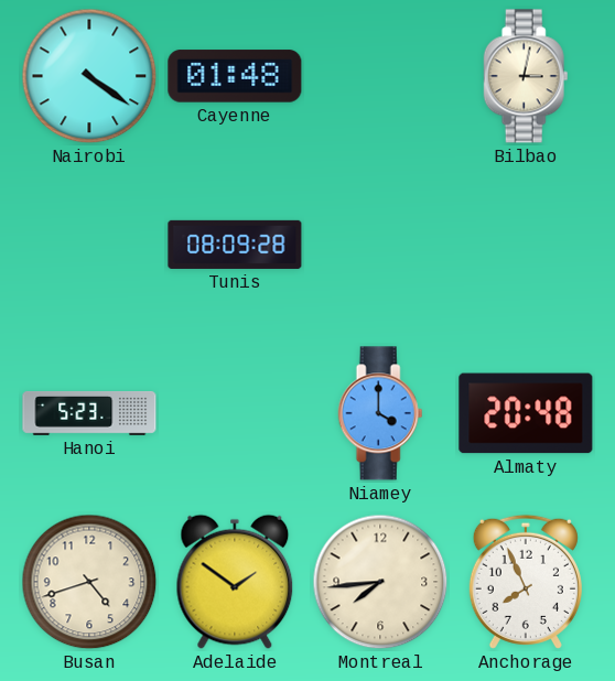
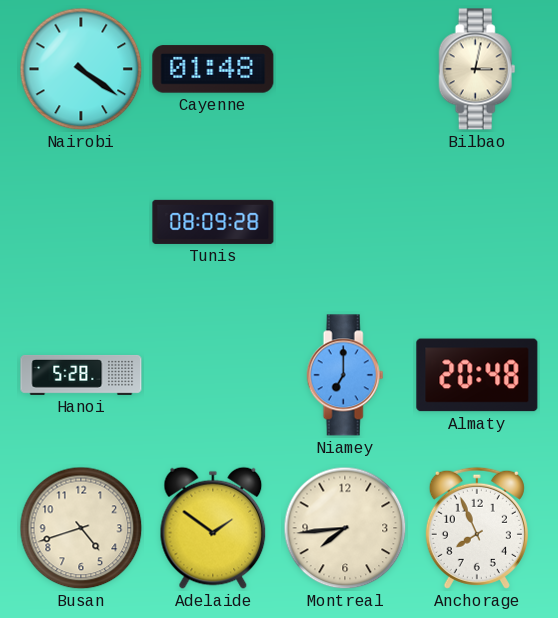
Hanoi: 5:23 -> 5:28
Niamey: 4:00 -> 7:00
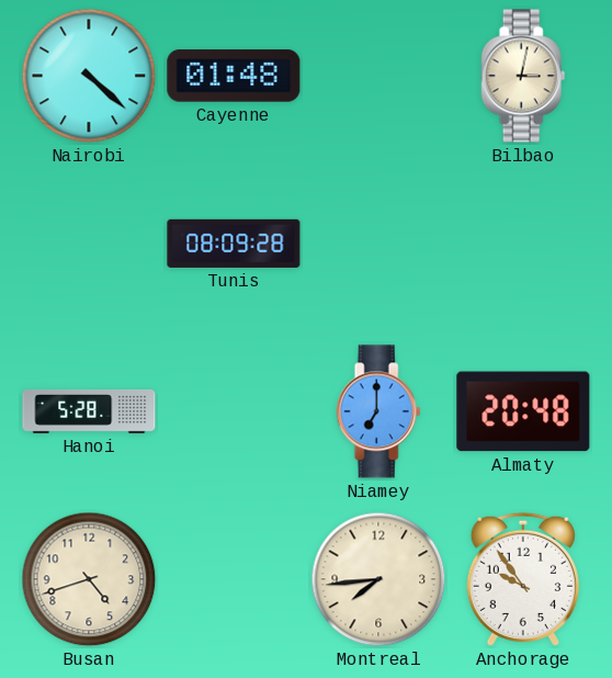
Nairobi: 4:21 -> 4:22
Adelaide: 1:51 -> none
Anchorage: 7:56 -> 9:54
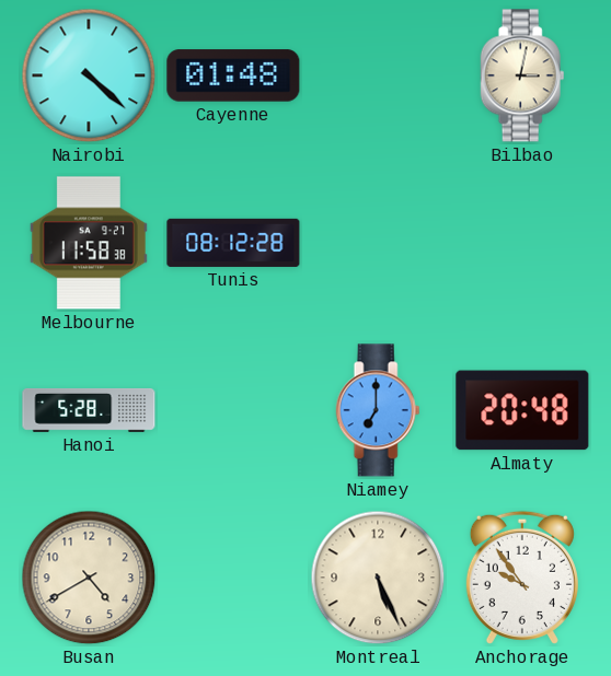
Melbourne: none -> 11:58
Tunis: 08:09 -> 08:12
Busan: 4:42 -> 4:40
Montreal: 7:44 -> 5:26
